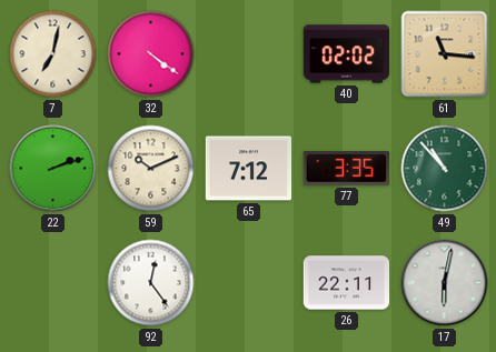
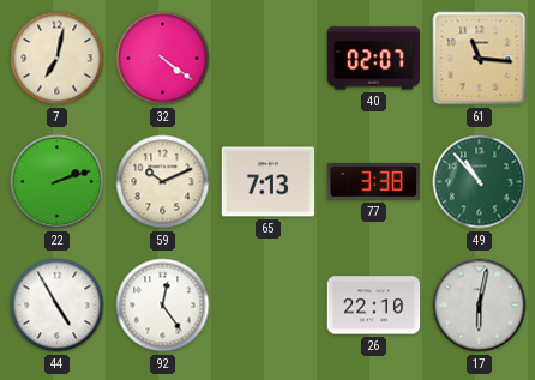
40: 02:02 -> 02:07
65: 7:12 -> 7:13
77: 3:35 -> 3:38
44: none -> 4:55
26: 22:11 -> 22:10
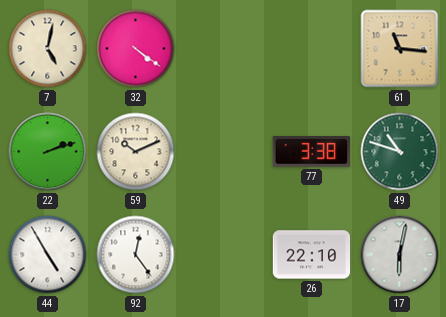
7: 7:02 -> 5:02
40: 02:07 -> none
65: 7:13 -> none
49: 10:53 -> 10:48
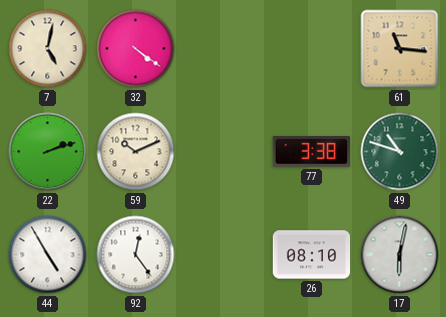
26: 22:10 -> 08:10
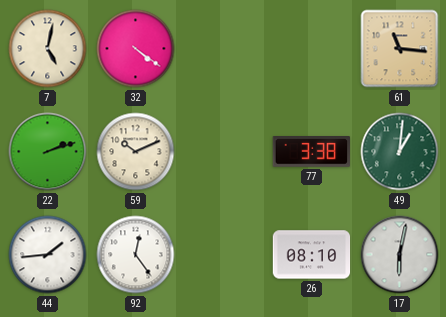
49: 10:48 -> 1:01
44: 4:55 -> 1:44
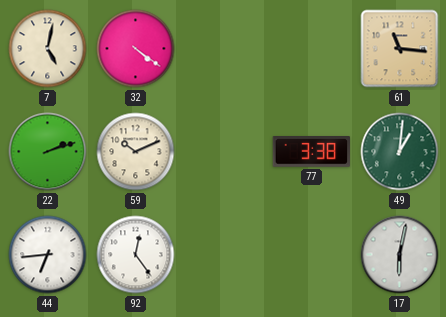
44: 1:44 -> 6:44
26: 08:10 -> none
